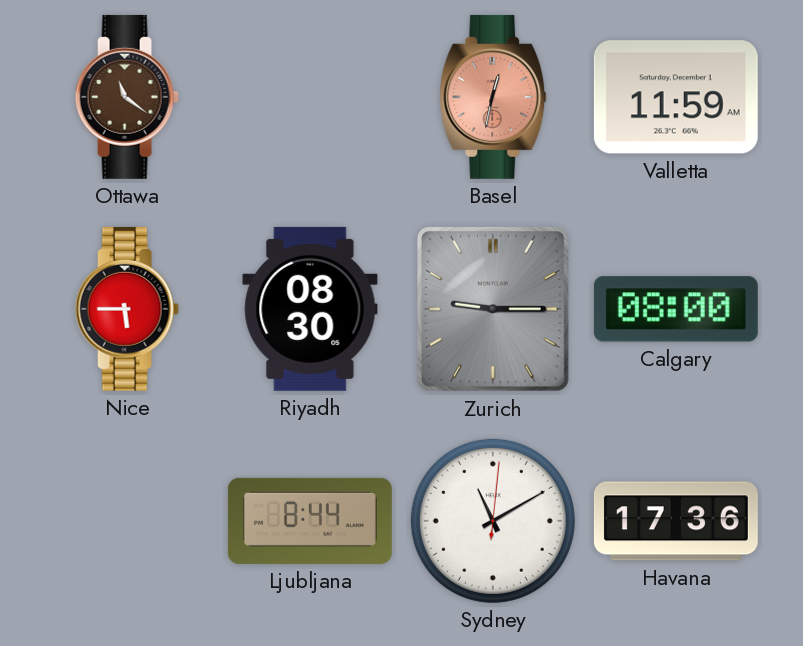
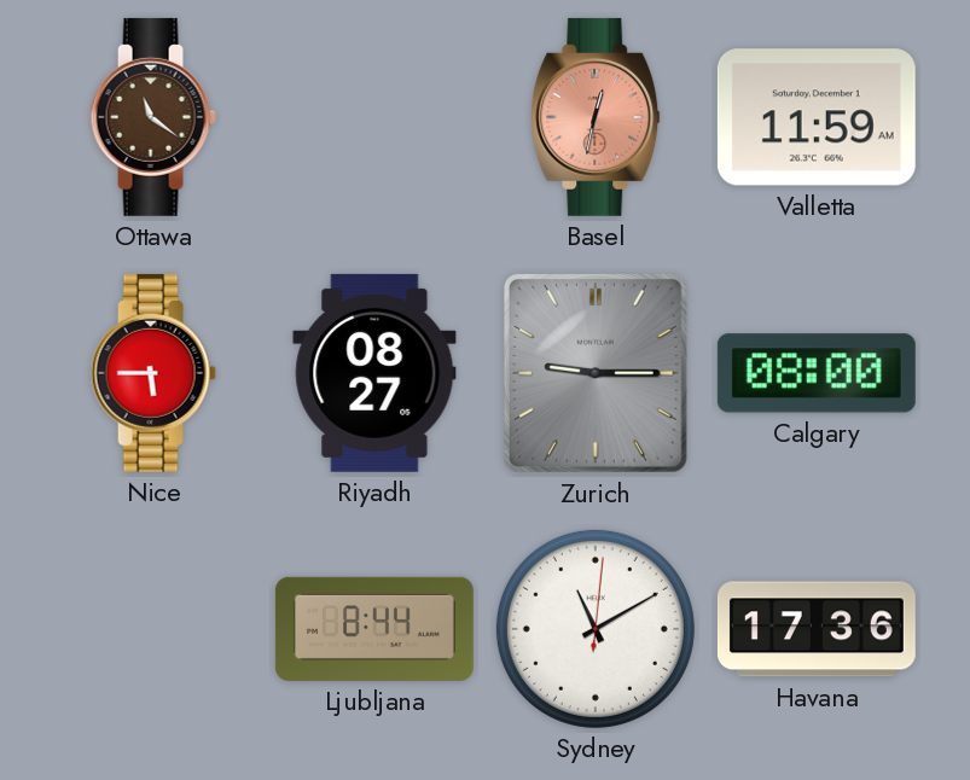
Riyadh: 08:30 -> 08:27
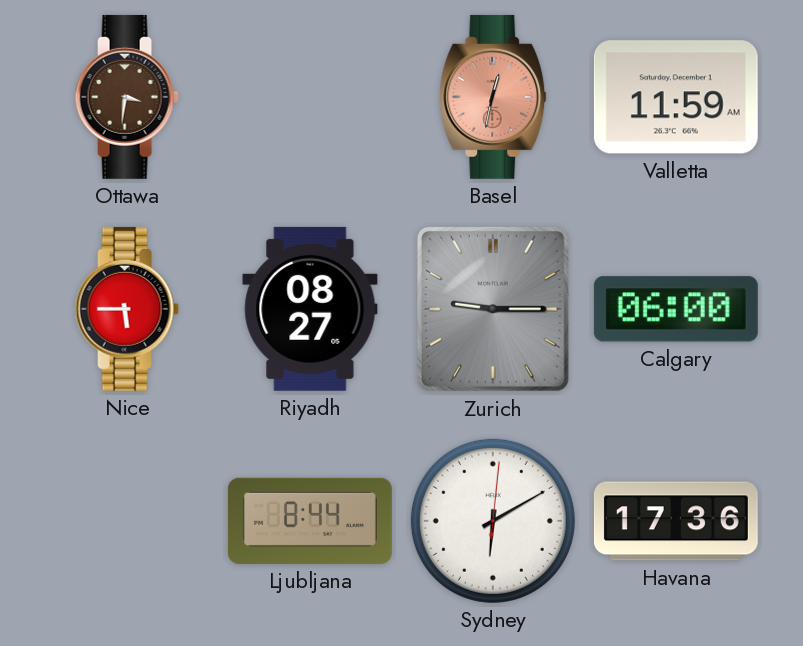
Ottawa: 11:21 -> 3:31
Calgary: 08:00 -> 06:00
Sydney: 11:10 -> 6:10
